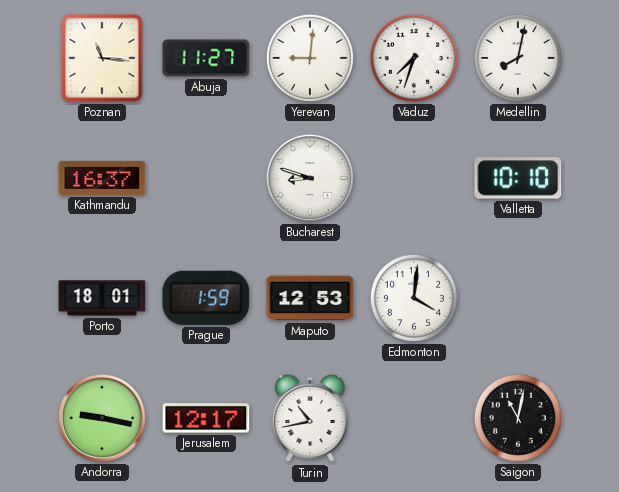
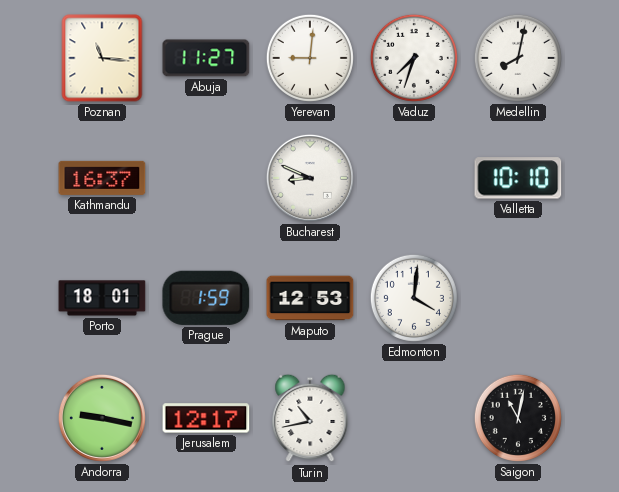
Bucharest: 8:48 -> 8:49
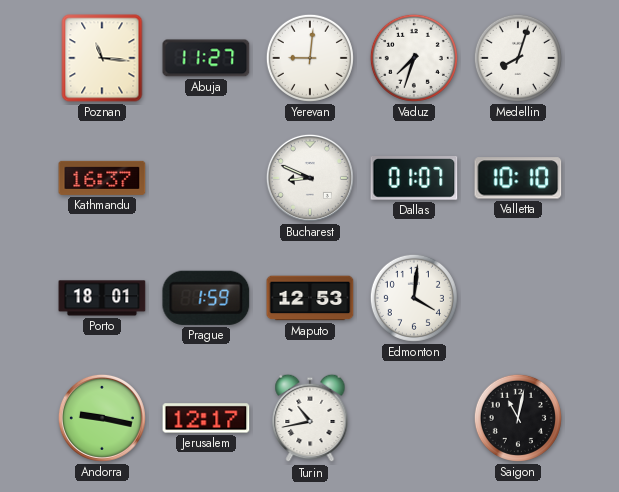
Medellin: 8:02 -> 8:03
Dallas: none -> 01:07
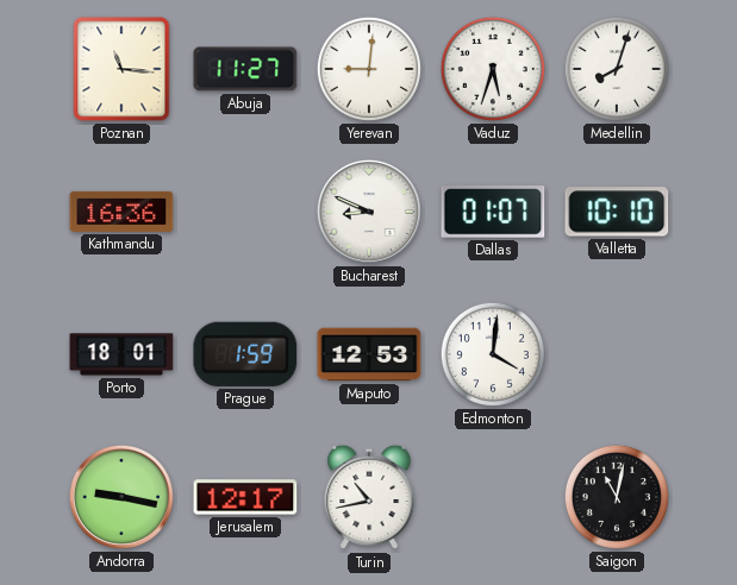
Vaduz: 7:33 -> 5:33
Kathmandu: 16:37 -> 16:36
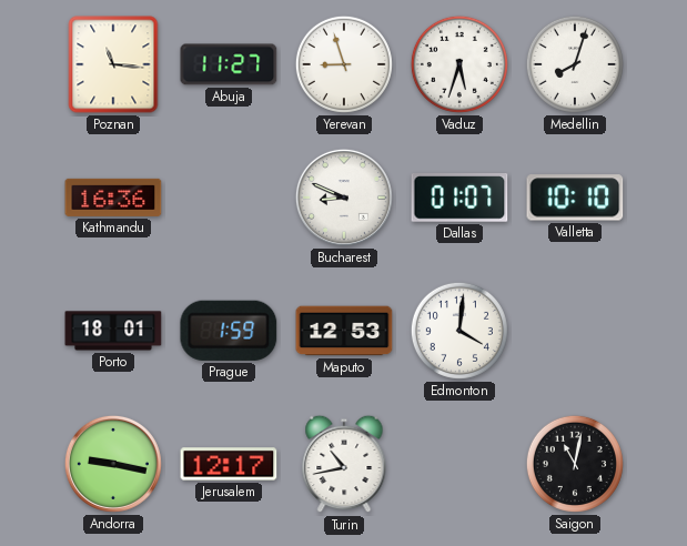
Yerevan: 9:01 -> 8:57
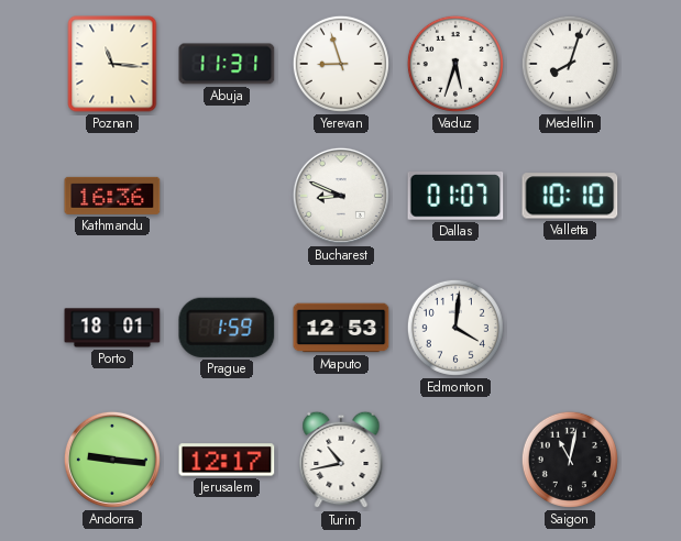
Abuja: 11:27 -> 11:31
Andorra: 9:17 -> 9:16
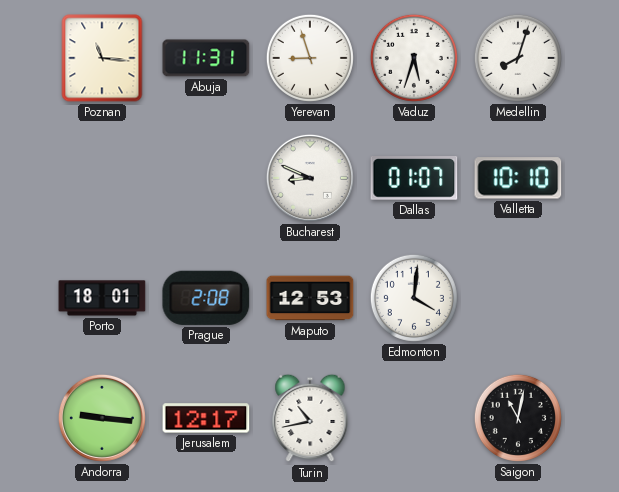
Kathmandu: 16:36 -> none
Prague: 1:59 -> 2:08
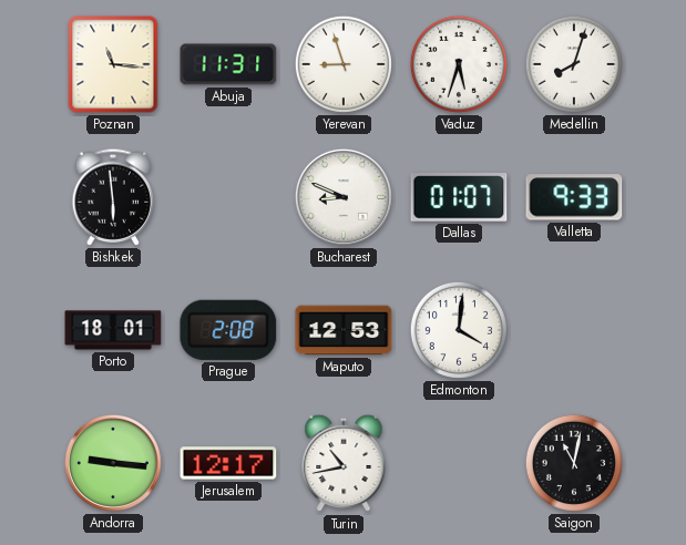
Bishkek: none -> 5:59
Valletta: 10:10 -> 9:33
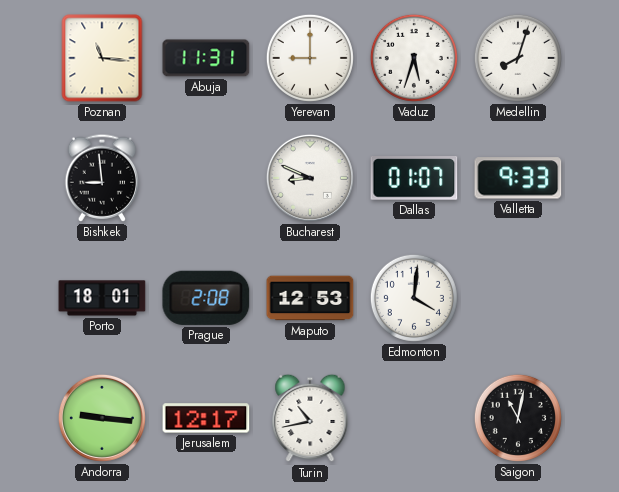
Yerevan: 8:57 -> 9:00
Bishkek: 5:59 -> 8:59
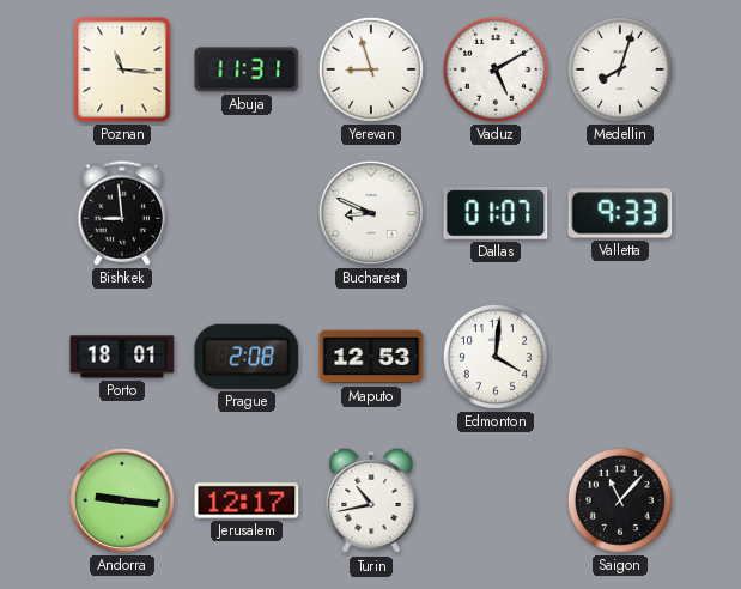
Yerevan: 9:00 -> 8:57
Vaduz: 5:33 -> 5:10
Saigon: 11:02 -> 11:07
